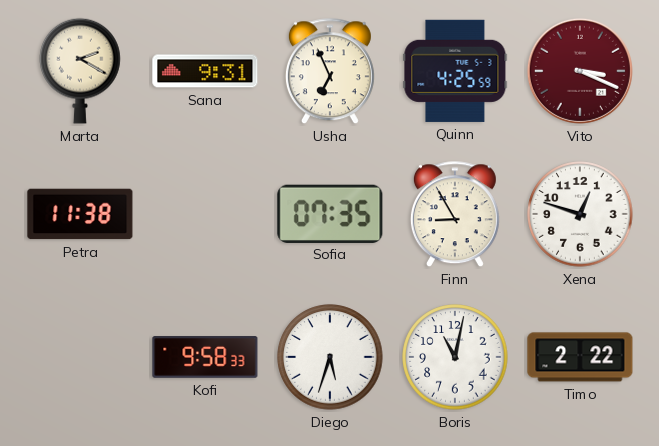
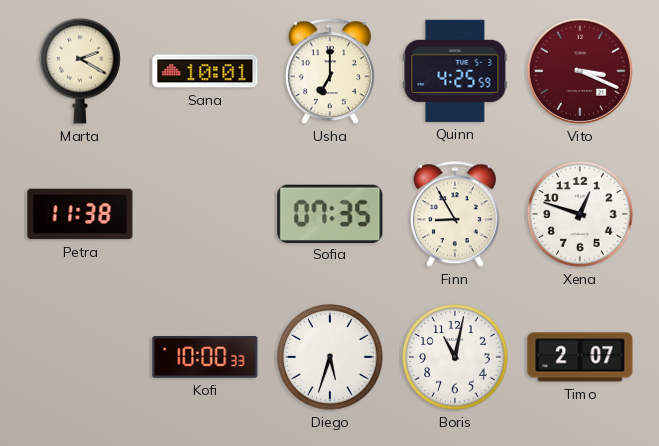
Sana: 9:31 -> 10:01
Usha: 6:56 -> 7:00
Kofi: 9:58 -> 10:00
Timo: 2:22 -> 2:07
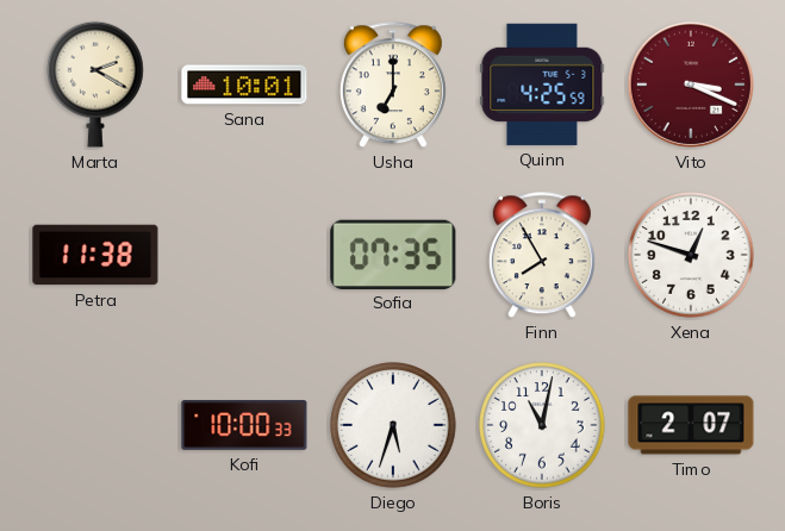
Finn: 8:55 -> 7:55
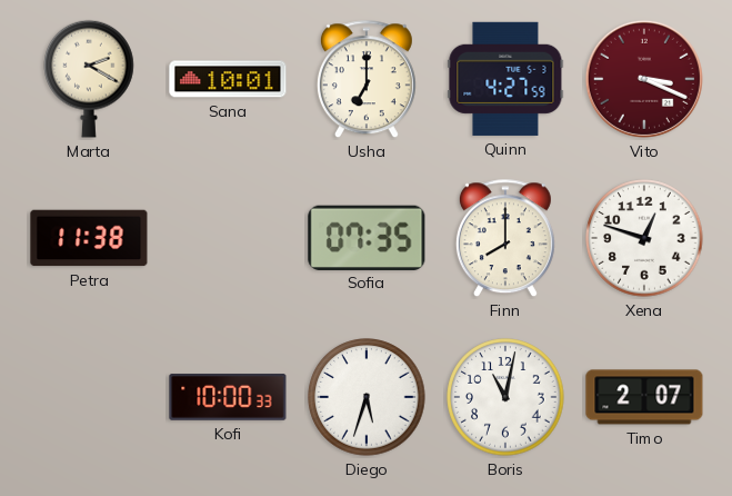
Quinn: 4:25 -> 4:27
Finn: 7:55 -> 8:00
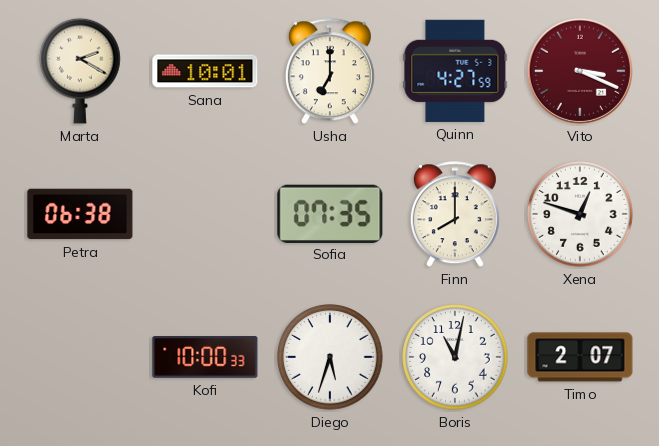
Petra: 11:38 -> 06:38
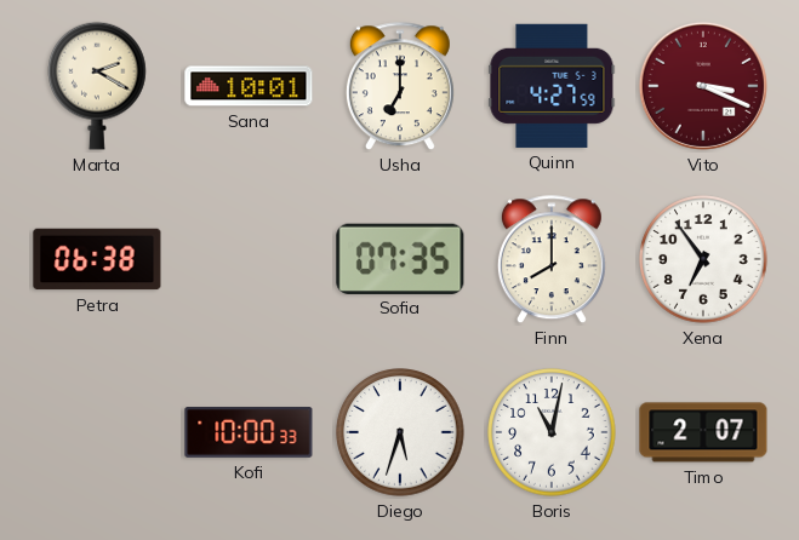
Xena: 12:48 -> 6:54
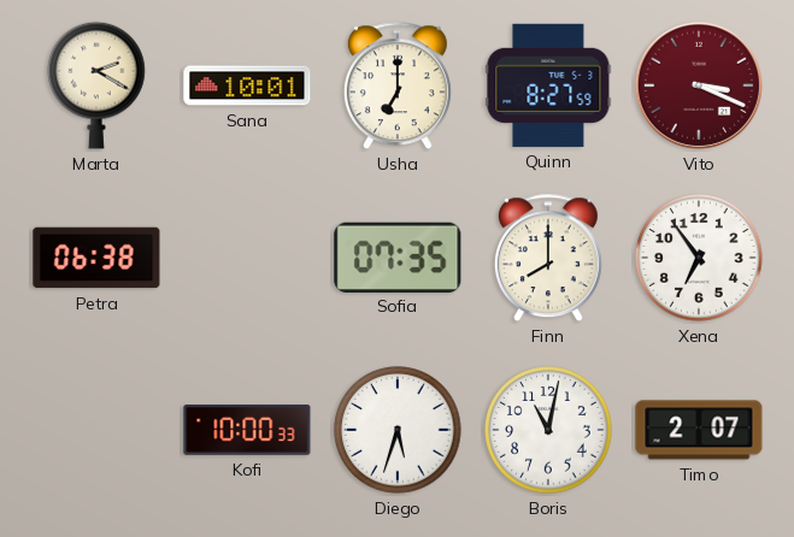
Quinn: 4:27 -> 8:27
